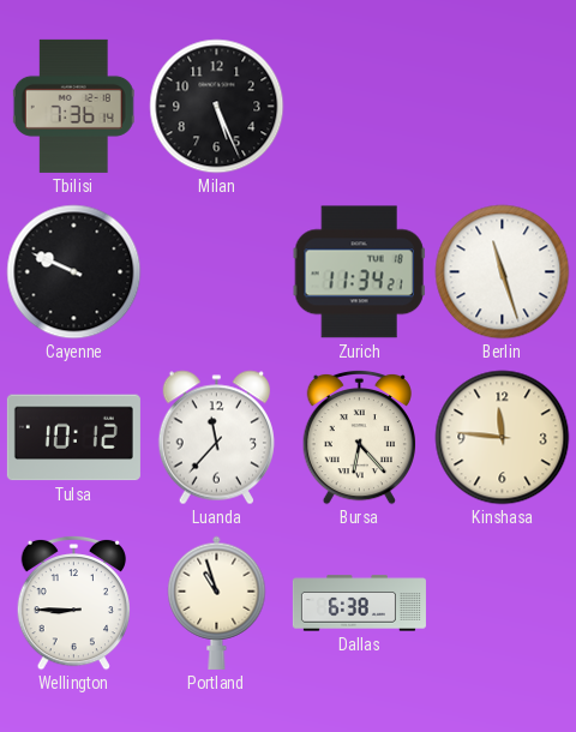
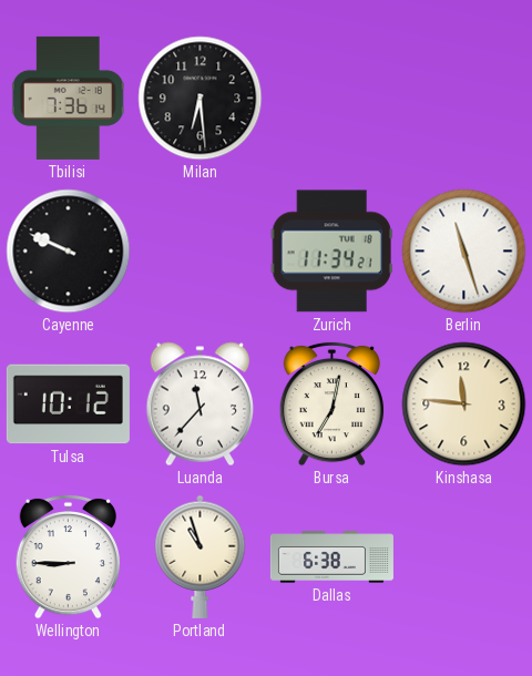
Milan: 5:26 -> 6:29
Bursa: 6:23 -> 7:02
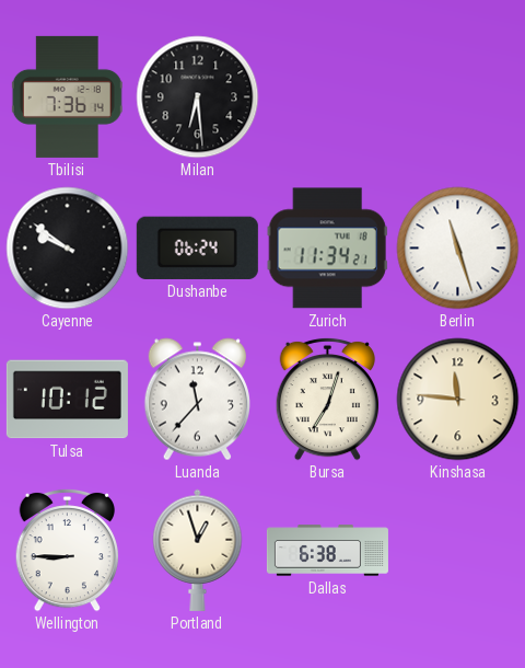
Cayenne: 9:49 -> 9:51
Dushanbe: none -> 06:24
Bursa: 7:02 -> 7:03
Portland: 10:57 -> 12:57
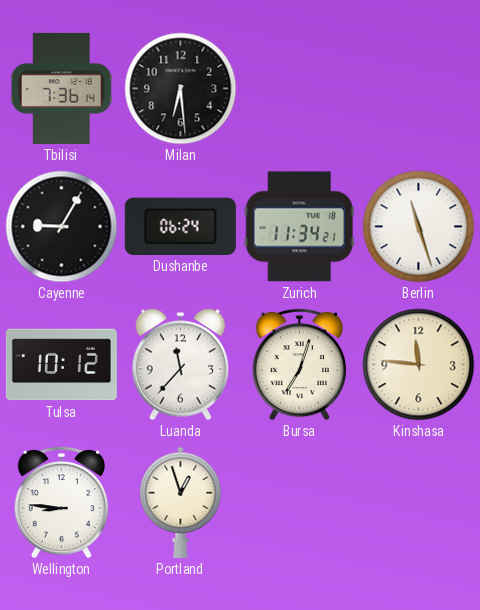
Cayenne: 9:51 -> 9:05
Wellington: 8:45 -> 8:46
Dallas: 6:38 -> none
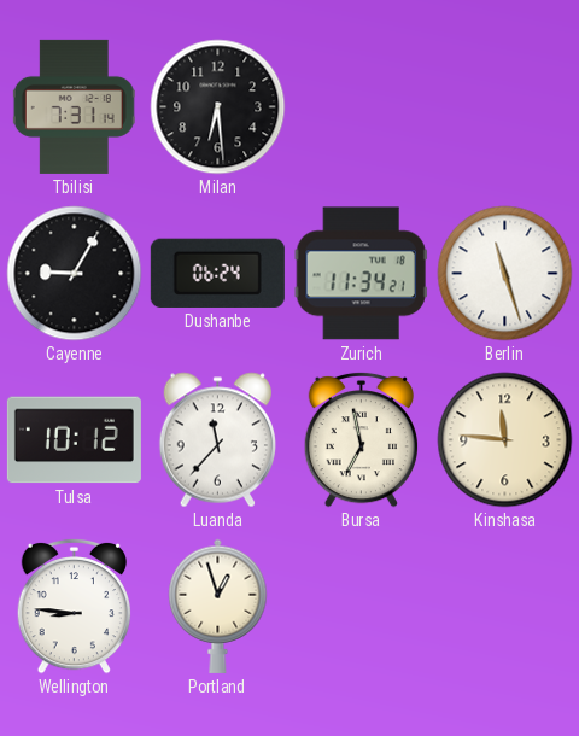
Tbilisi: 7:36 -> 7:31
Bursa: 7:03 -> 6:58
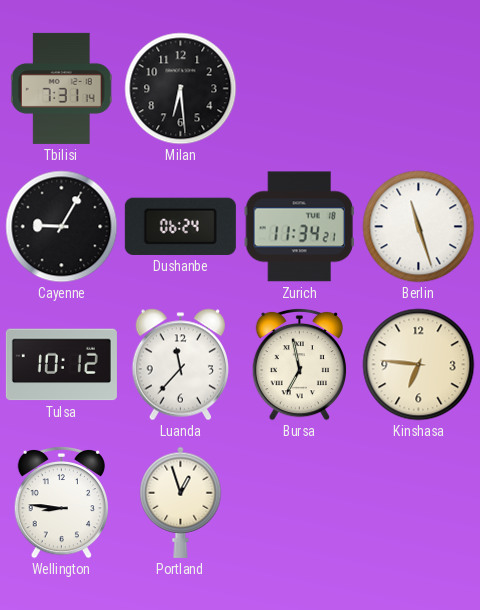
Kinshasa: 11:46 -> 6:46
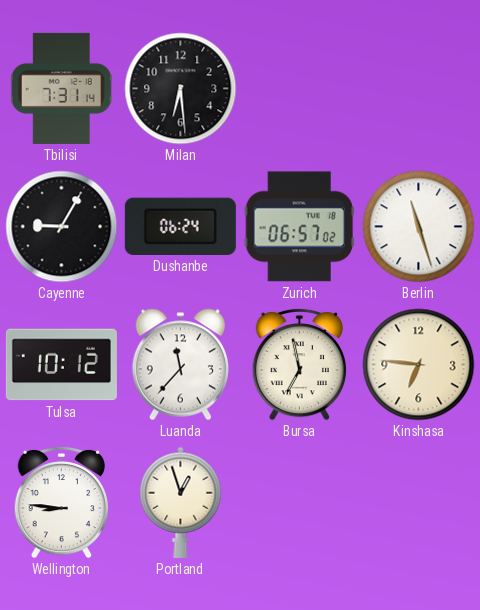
Zurich: 11:34 -> 06:57
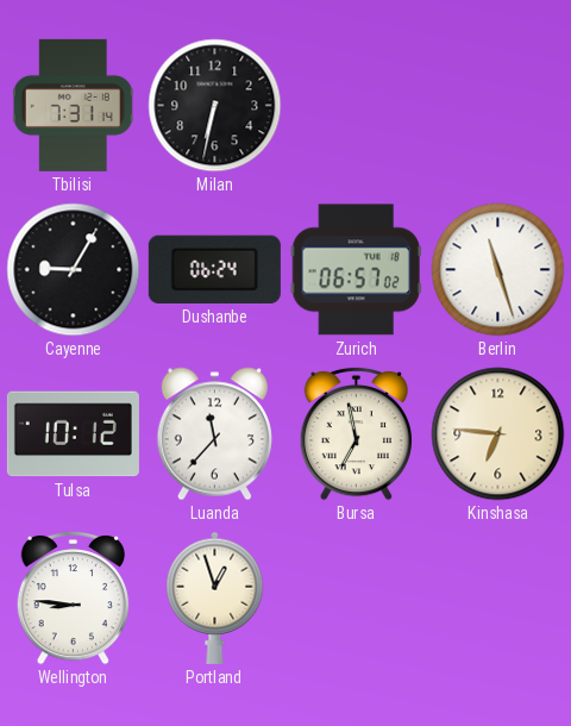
Milan: 6:29 -> 6:32
